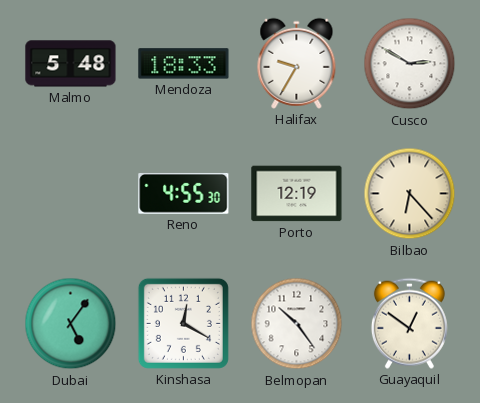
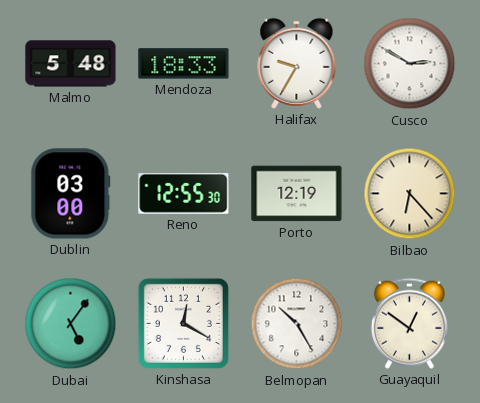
Dublin: none -> 03:00
Reno: 4:55 -> 12:55
Belmopan: 10:24 -> 10:25
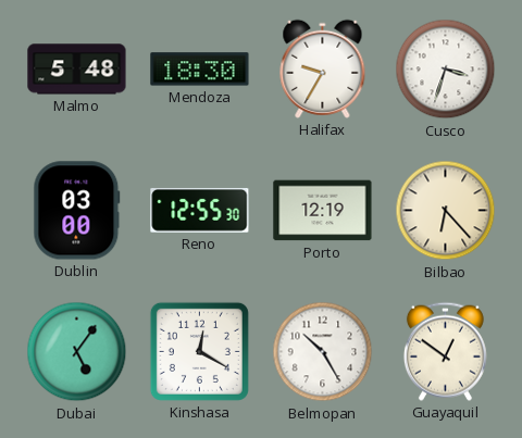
Mendoza: 18:33 -> 18:30
Cusco: 2:50 -> 3:33
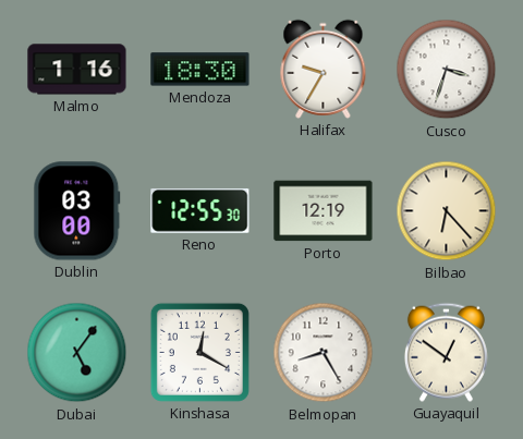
Malmo: 5:48 -> 1:16
Belmopan: 10:25 -> 8:25
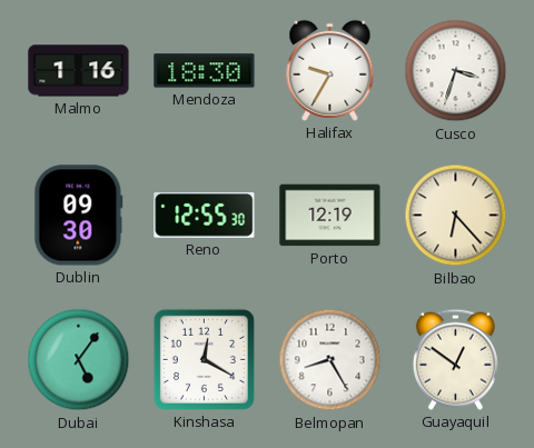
Dublin: 03:00 -> 09:30
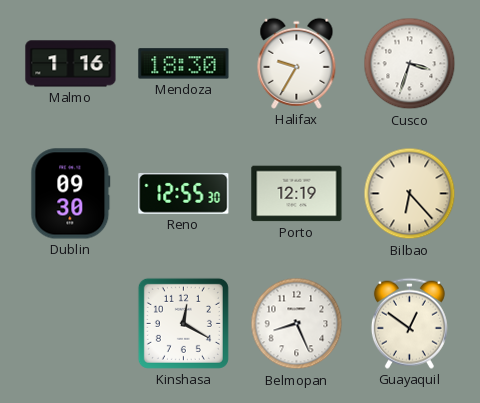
Dubai: 5:06 -> none
Belmopan: 8:25 -> 8:26
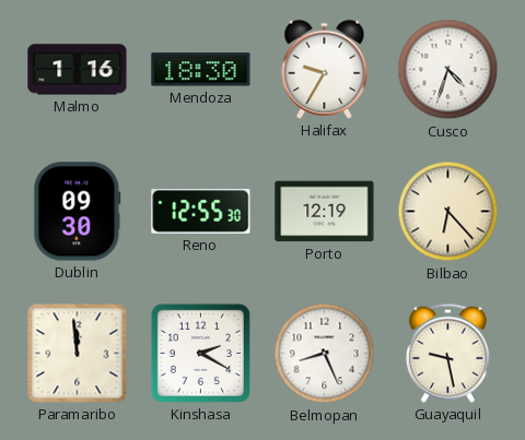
Cusco: 3:33 -> 4:33
Paramaribo: none -> 11:59
Kinshasa: 12:20 -> 2:20
Guayaquil: 12:51 -> 9:28
